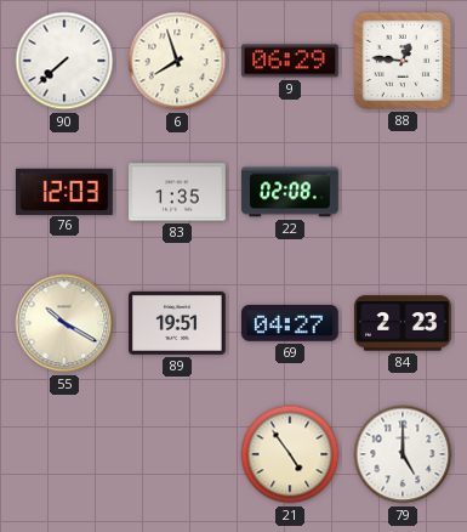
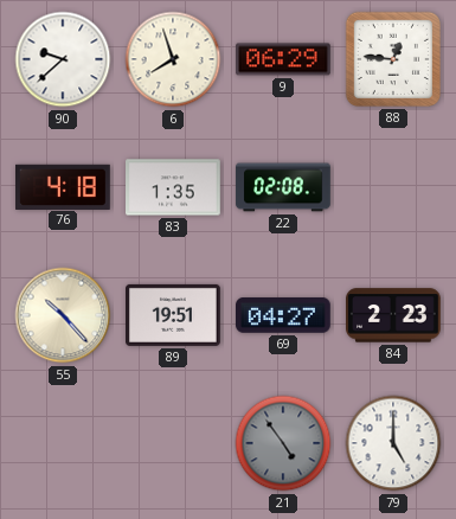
90: 7:38 -> 9:38
76: 12:03 -> 4:18
55: 10:20 -> 10:23
21 dial: cream -> grey
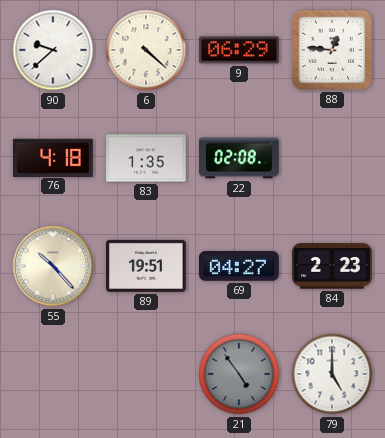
6: 7:57 -> 4:22
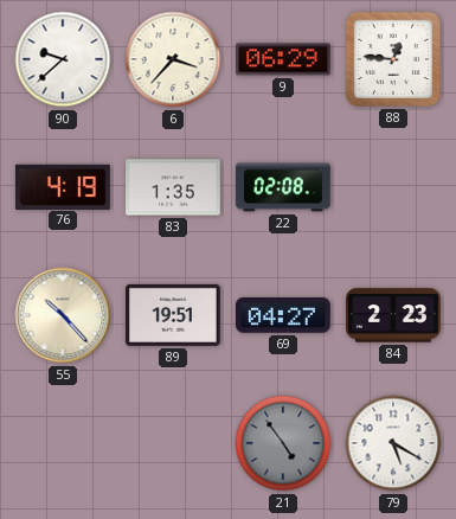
6: 4:22 -> 3:37
76: 4:18 -> 4:19
79: 5:00 -> 5:20
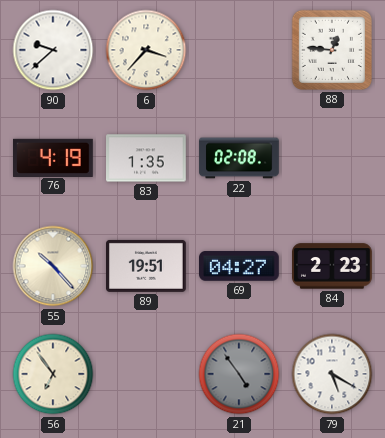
9: 06:29 -> none
56: none -> 6:54
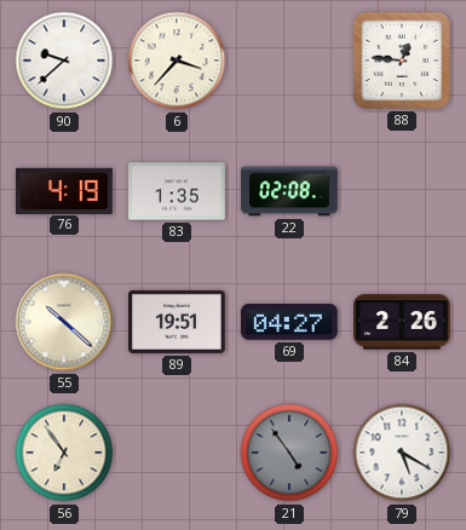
55: 10:23 -> 10:22
84: 2:23 -> 2:26
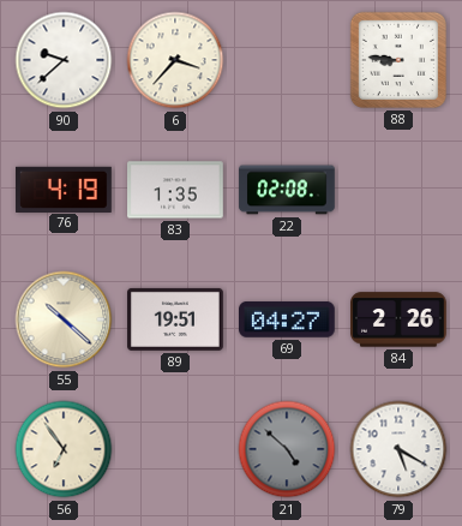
88: 12:46 -> 8:46
21: 4:54 -> 4:52
